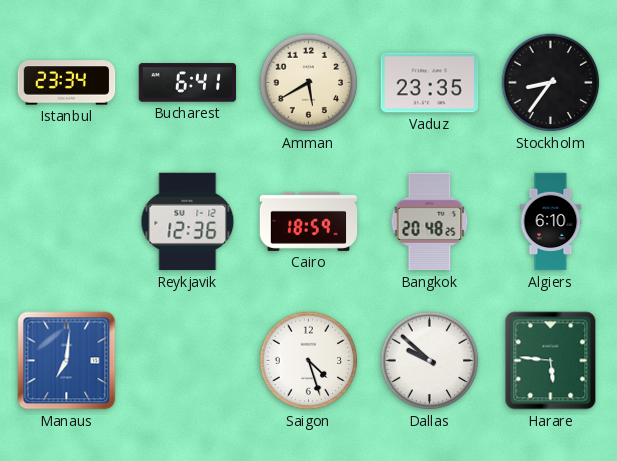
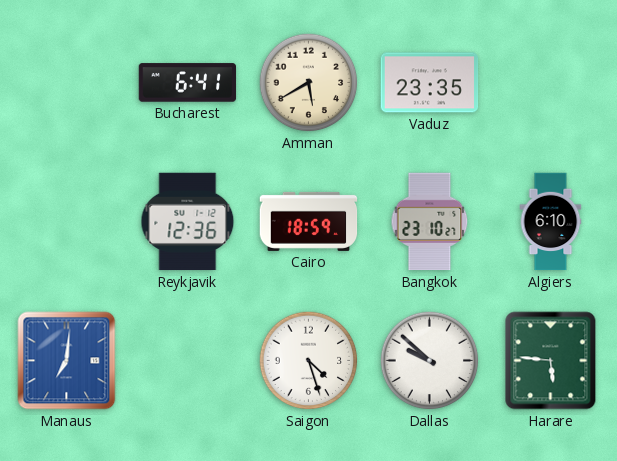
Istanbul: 23:34 -> none
Stockholm: 8:36 -> none
Bangkok: 20:48 -> 23:10
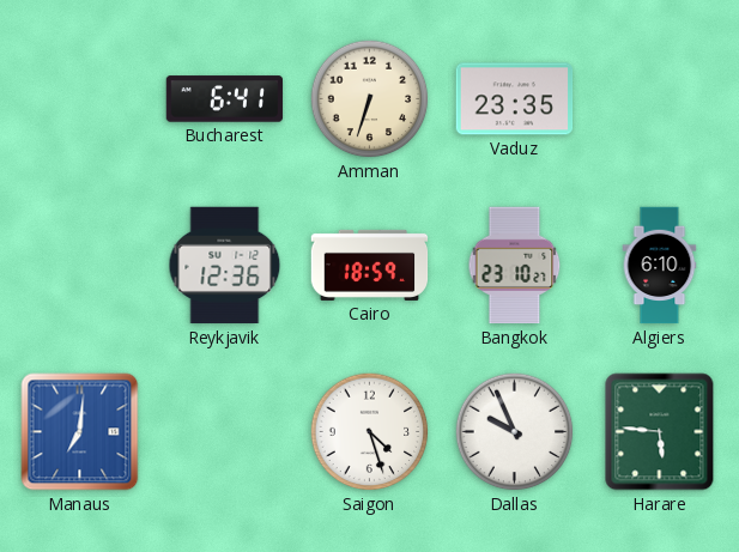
Amman: 5:40 -> 6:33
Dallas: 9:52 -> 9:56
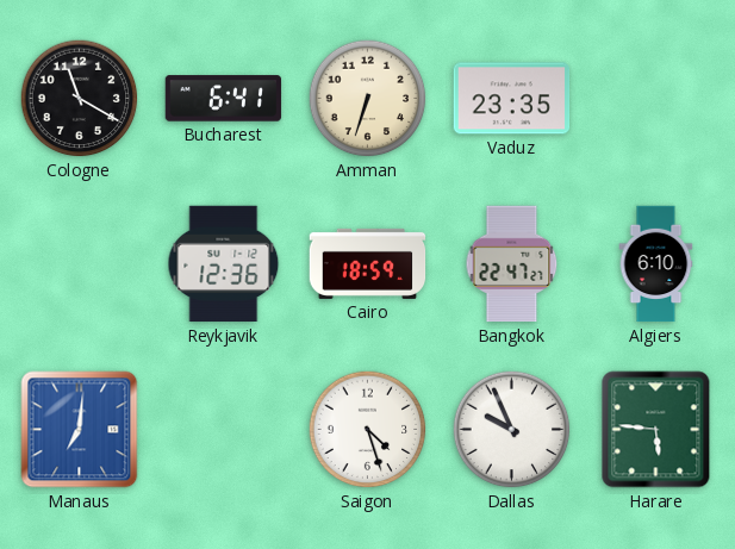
Cologne: none -> 11:20
Bangkok: 23:10 -> 22:47
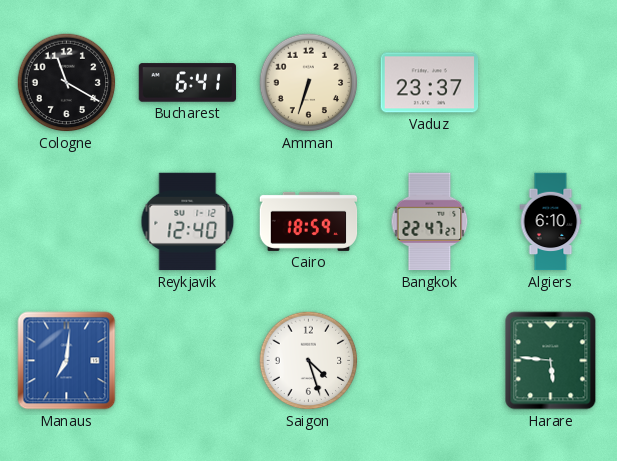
Vaduz: 23:35 -> 23:37
Reykjavik: 12:36 -> 12:40
Dallas: 9:56 -> none
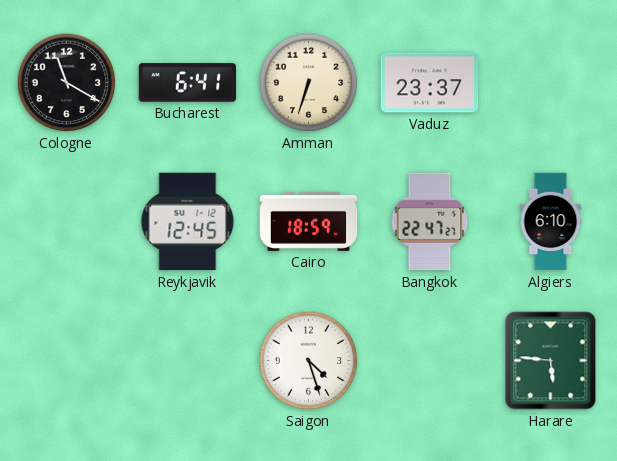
Reykjavik: 12:40 -> 12:45
Manaus: 7:01 -> none
